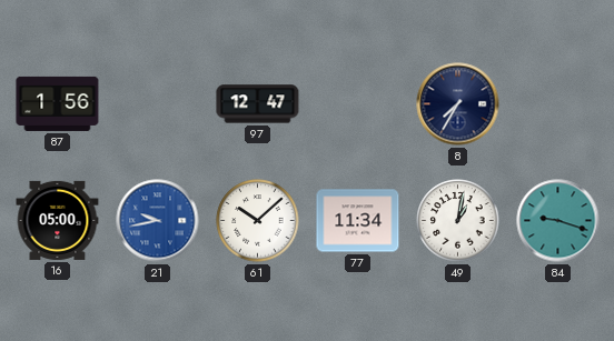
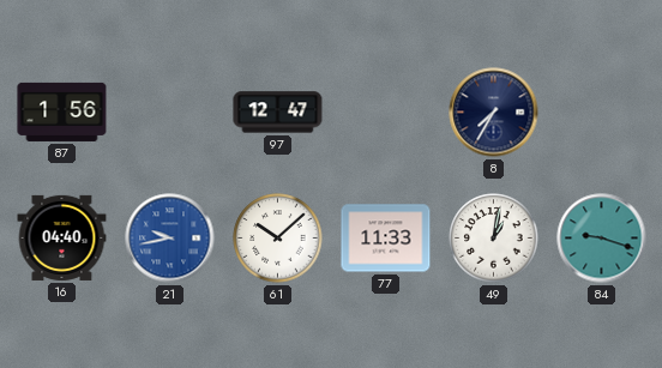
16: 05:00 -> 04:40
77: 11:34 -> 11:33
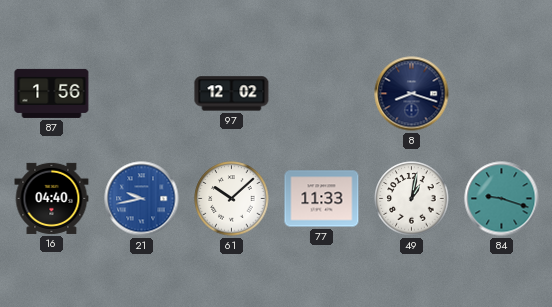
97: 12:47 -> 12:02
8: 7:35 -> 8:18
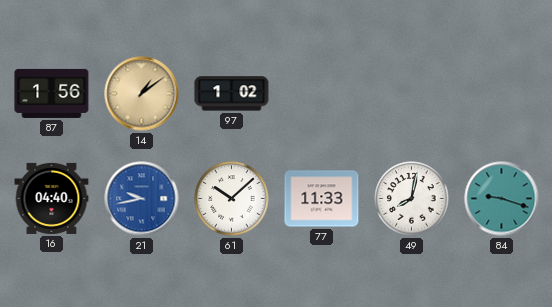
14: none -> 1:09
97: 12:02 -> 1:02
8: 8:18 -> none
49: 1:02 -> 8:02
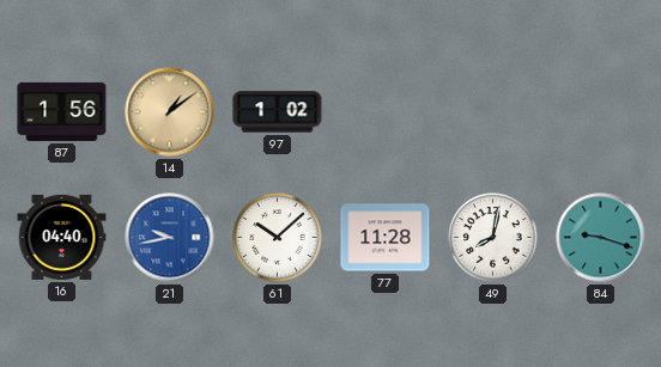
77: 11:33 -> 11:28
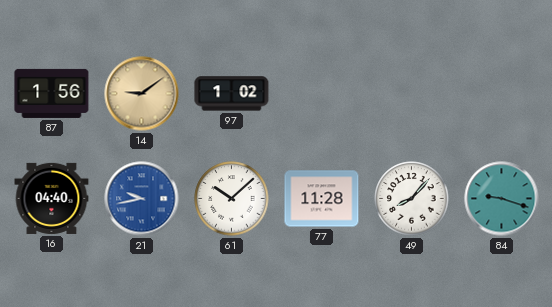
14: 1:09 -> 9:09
49: 8:02 -> 8:07
